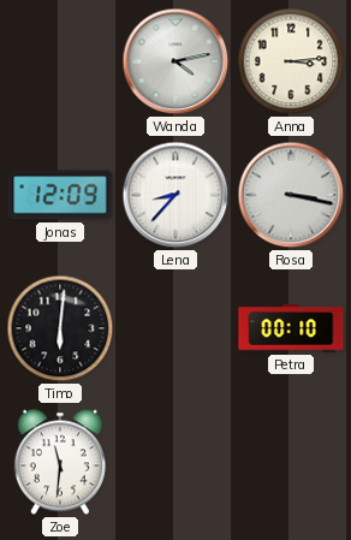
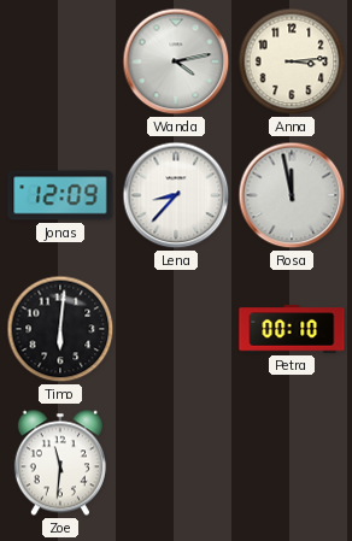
Rosa: 3:17 -> 11:58
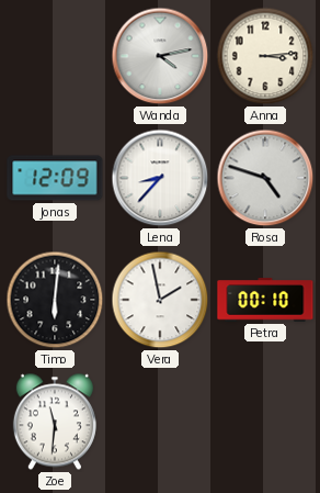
Rosa: 11:58 -> 4:48
Vera: none -> 1:58
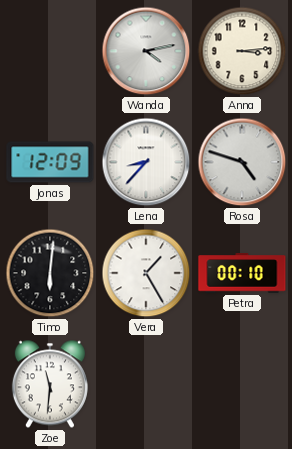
Vera: 1:58 -> 1:25
